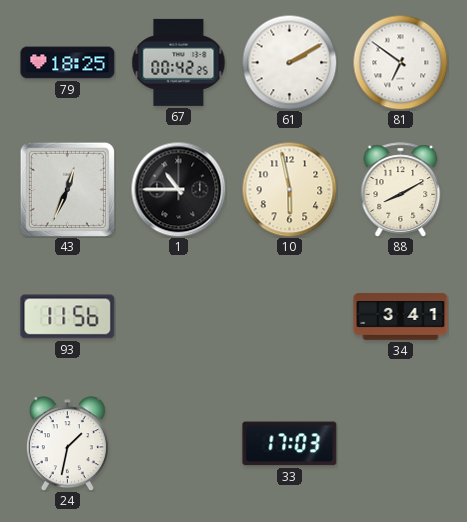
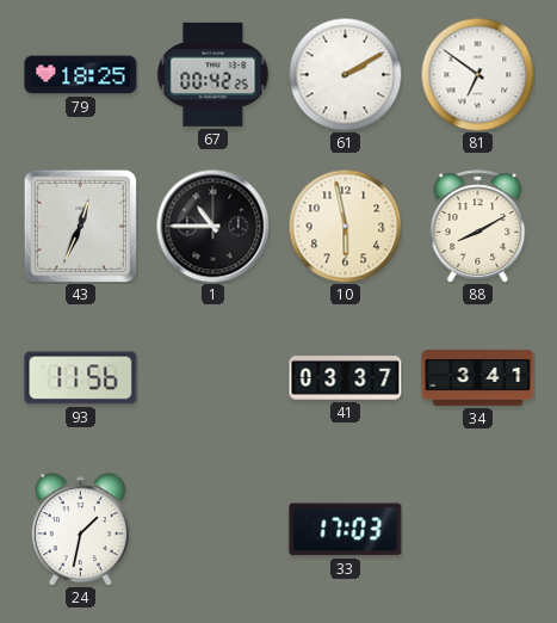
41: none -> 03:37
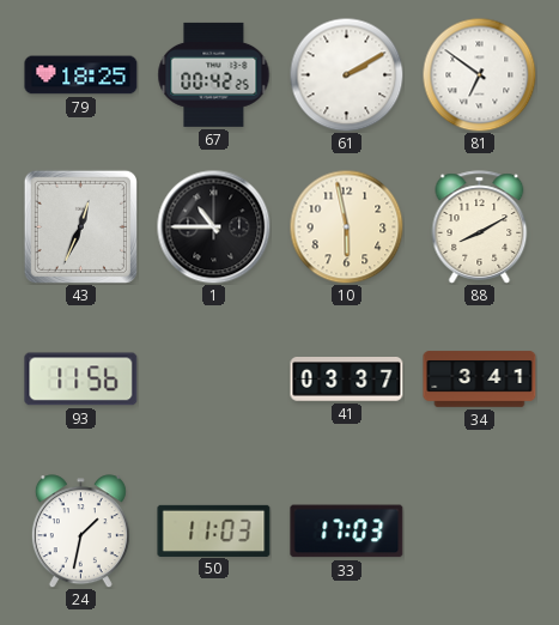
50: none -> 11:03
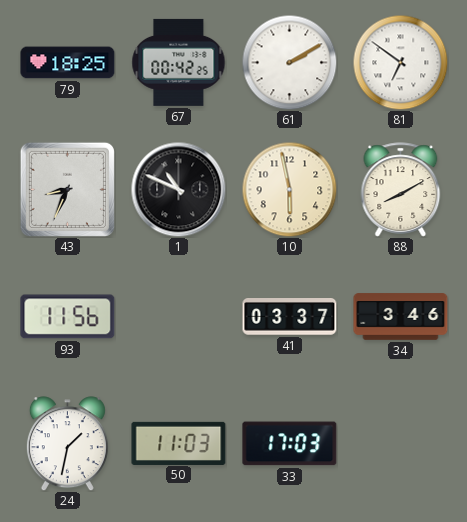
43: 12:34 -> 8:34
1: 10:45 -> 10:49
34: 3:41 -> 3:46
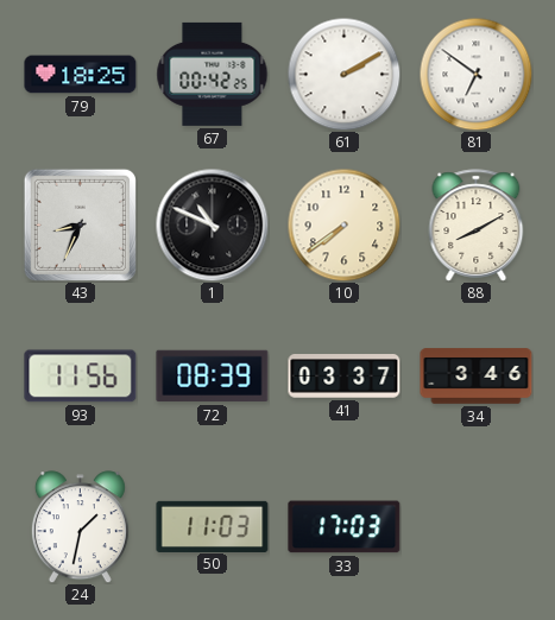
10: 5:58 -> 7:39
72: none -> 08:39
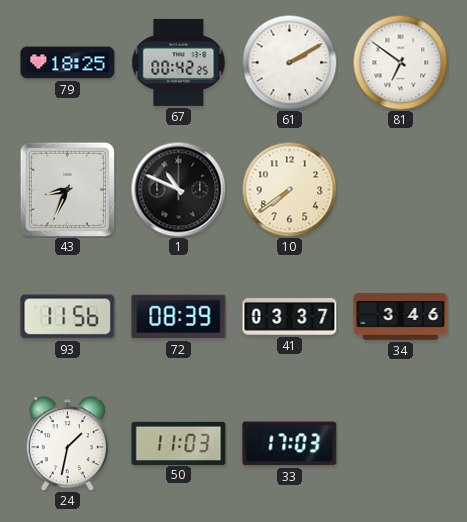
88: 8:10 -> none
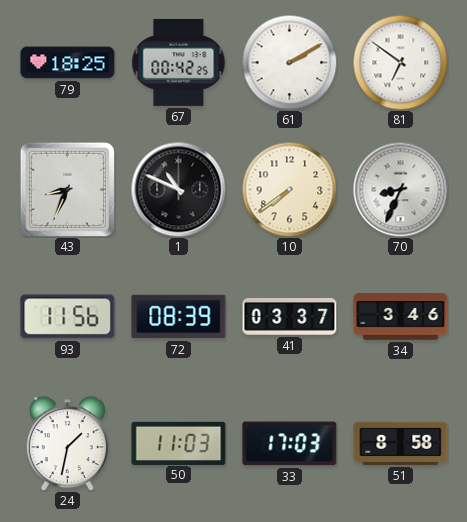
70: none -> 8:34
51: none -> 8:58
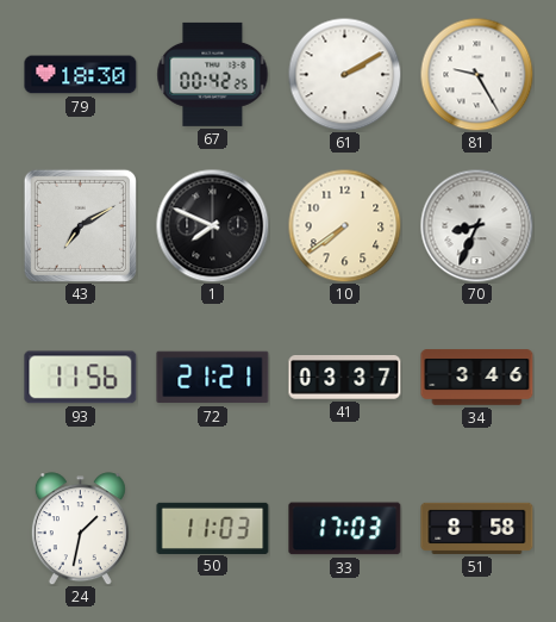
79: 18:25 -> 18:30
81: 6:51 -> 9:25
43: 8:34 -> 7:10
1: 10:49 -> 7:49
72: 08:39 -> 21:21
